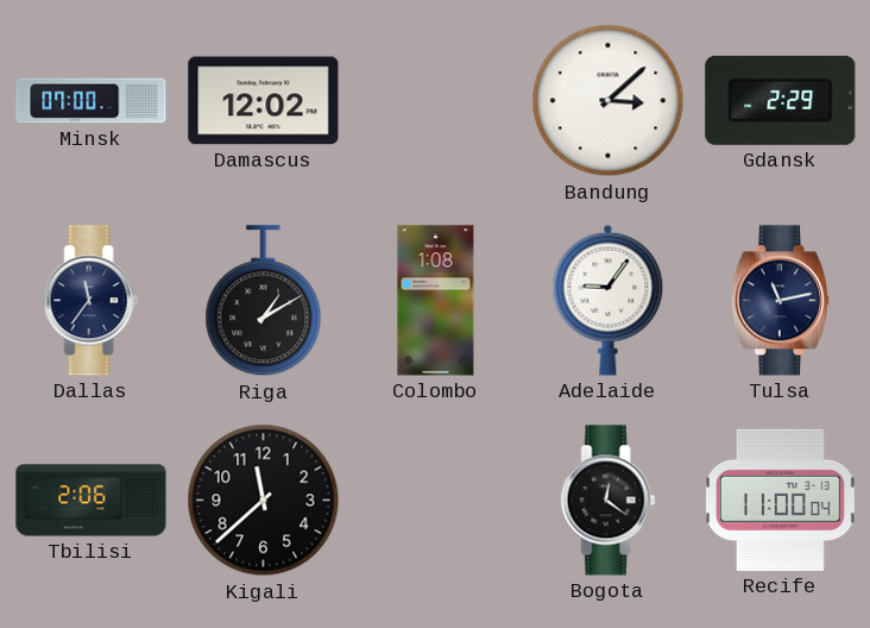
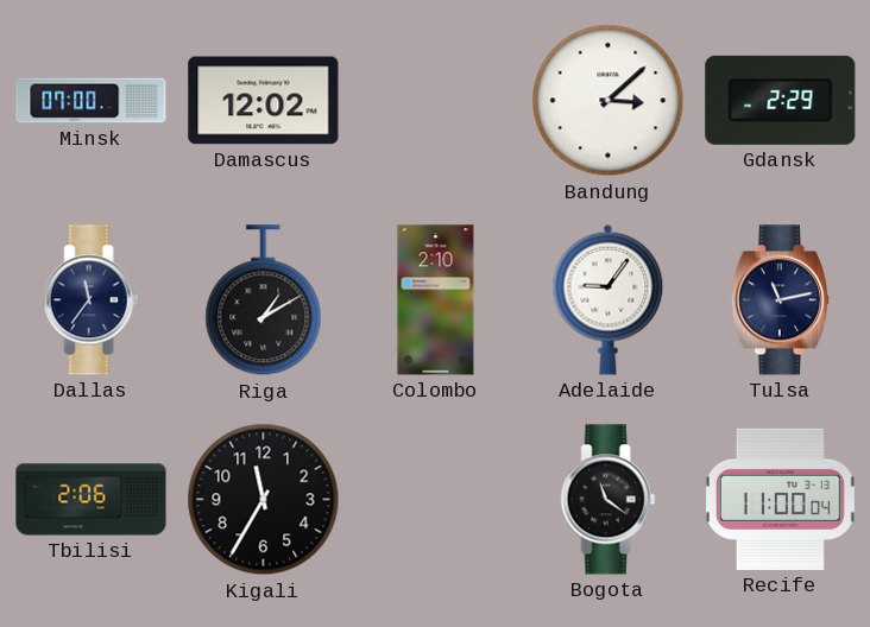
Colombo: 1:08 -> 2:10
Kigali: 11:38 -> 11:35
Bogota: 12:21 -> 11:21
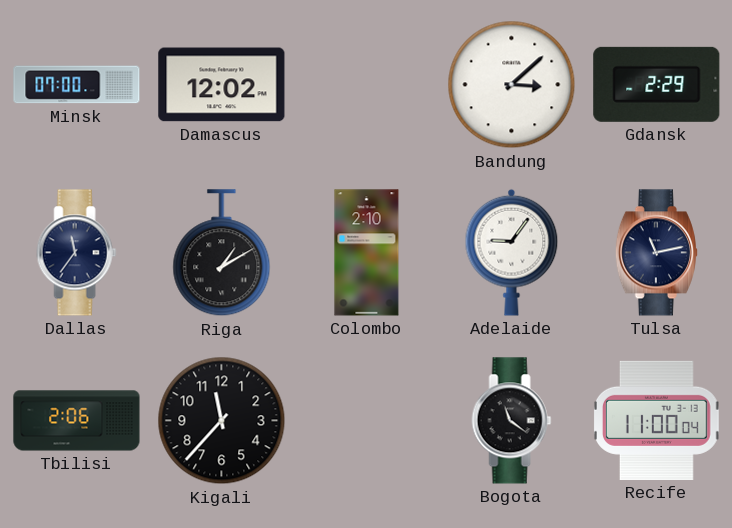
Kigali: 11:35 -> 11:37
